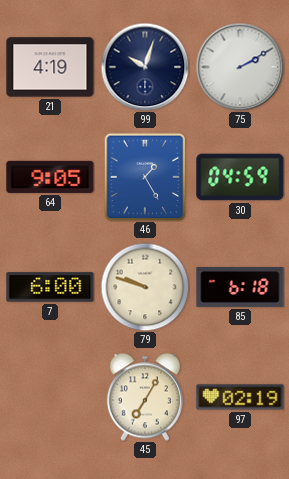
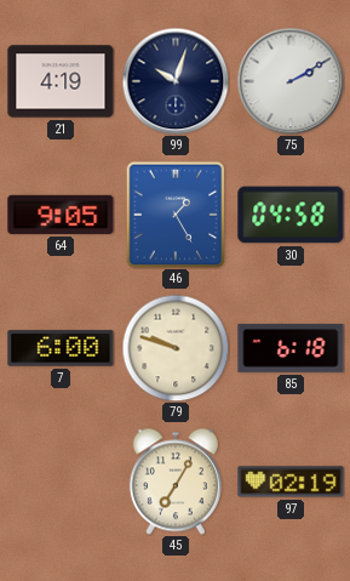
30: 04:59 -> 04:58
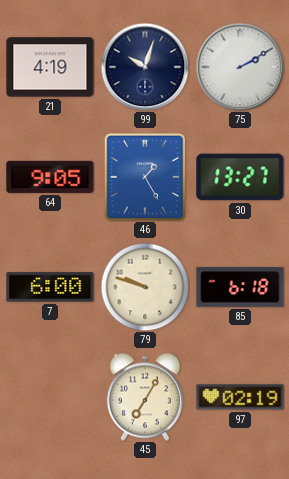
30: 04:58 -> 13:27
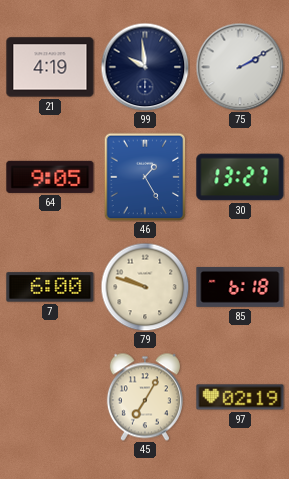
99: 10:03 -> 9:59
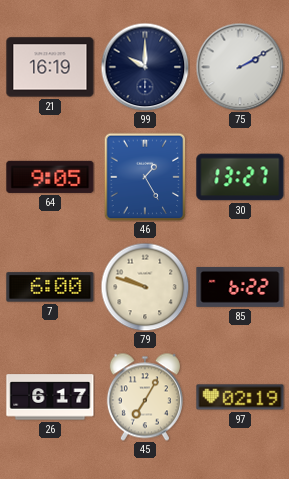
21: 4:19 -> 16:19
99: 9:59 -> 10:00
85: 6:18 -> 6:22
26: none -> 6:17
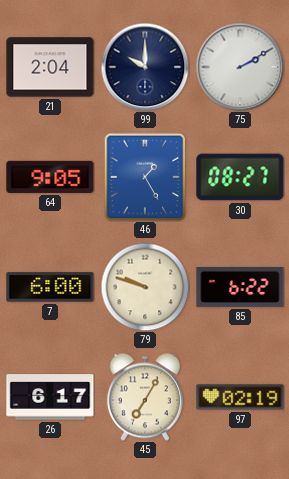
21: 16:19 -> 2:04
30: 13:27 -> 08:27
